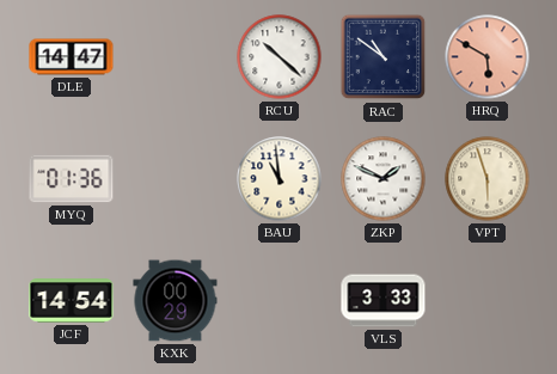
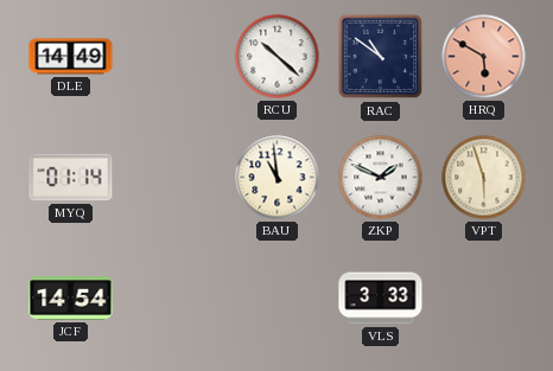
DLE: 14:47 -> 14:49
MYQ: 01:36 -> 01:14
KXK: 00:29 -> none
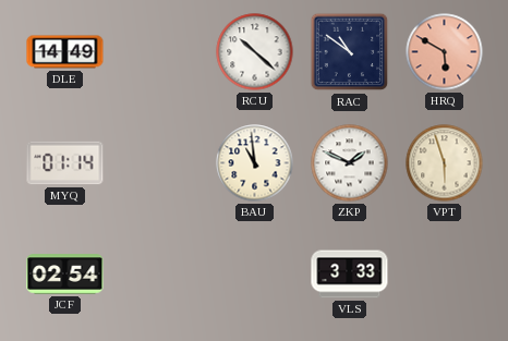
JCF: 14:54 -> 02:54
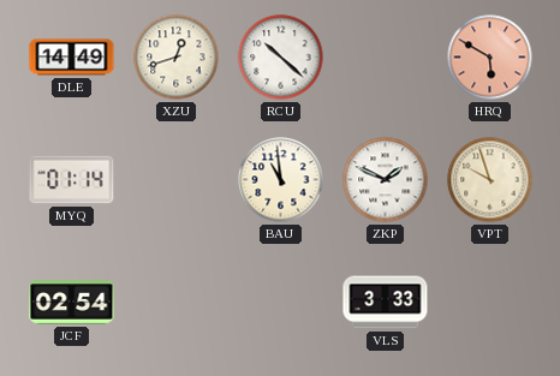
XZU: none -> 12:42
RAC: 10:51 -> none
VPT: 5:57 -> 9:57
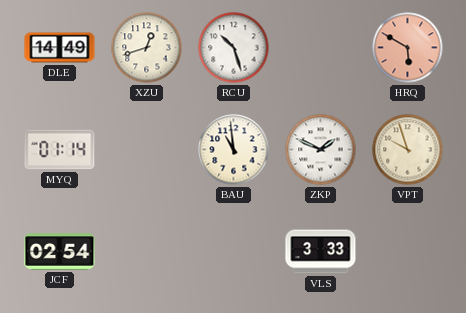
RCU: 10:22 -> 10:27
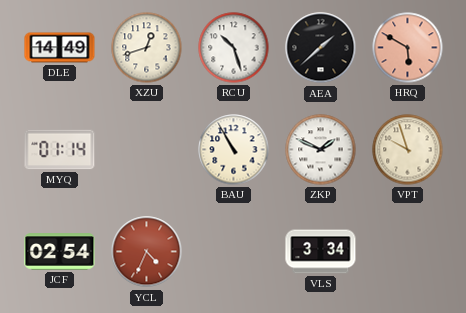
AEA: none -> 1:38
BAU: 10:59 -> 10:55
YCL: none -> 4:34
VLS: 3:33 -> 3:34
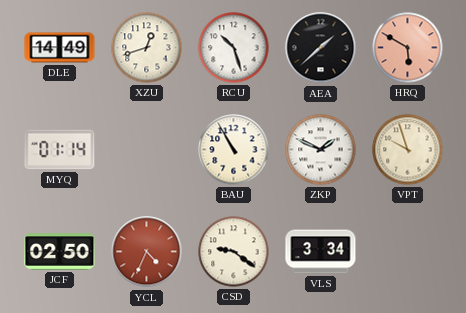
JCF: 02:54 -> 02:50
CSD: none -> 9:21
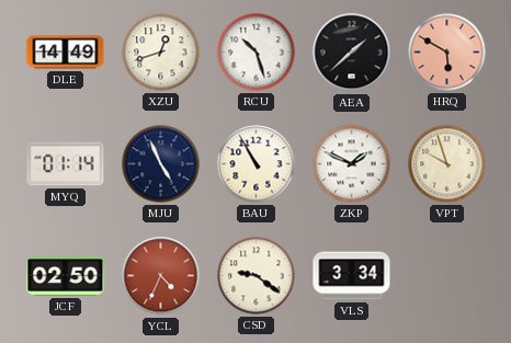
MJU: none -> 4:56
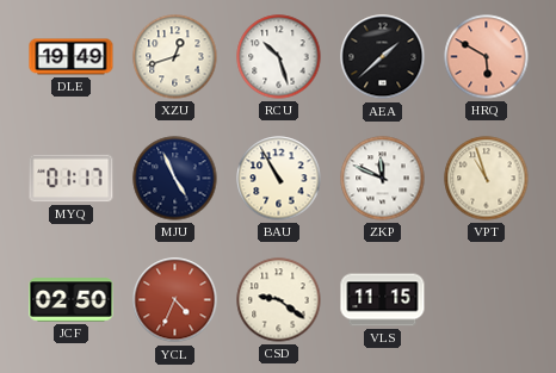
DLE: 14:49 -> 19:49
MYQ: 01:14 -> 01:17
ZKP: 1:49 -> 11:49
VPT: 9:57 -> 10:57
VLS: 3:34 -> 11:15
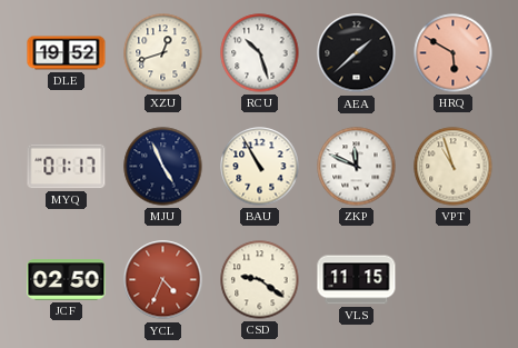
DLE: 19:49 -> 19:52
